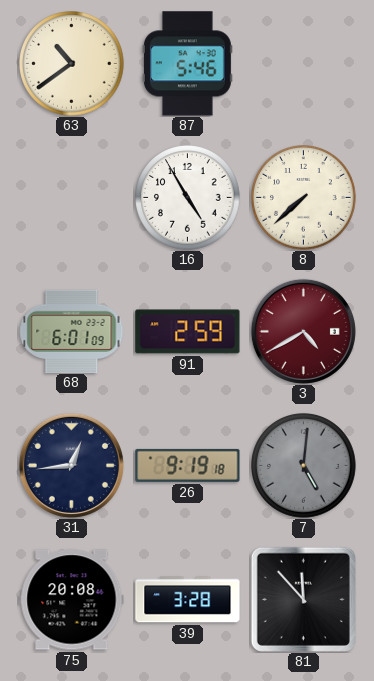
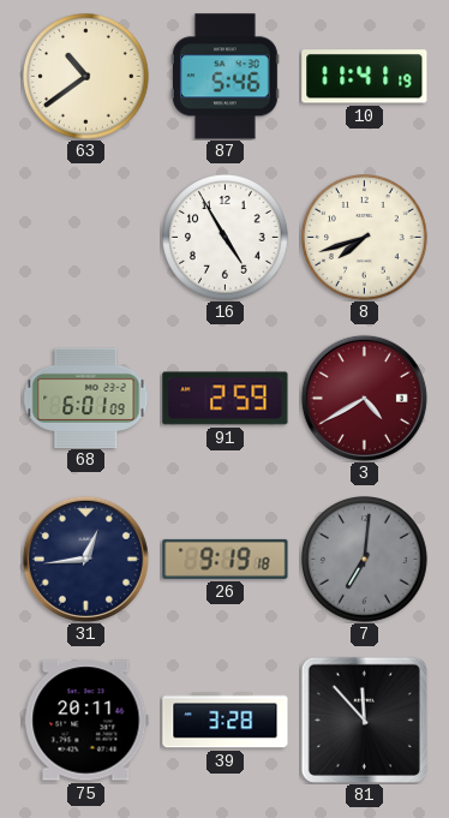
10: none -> 11:41
8: 7:38 -> 7:42
7: 5:01 -> 7:01
75: 20:08 -> 20:11
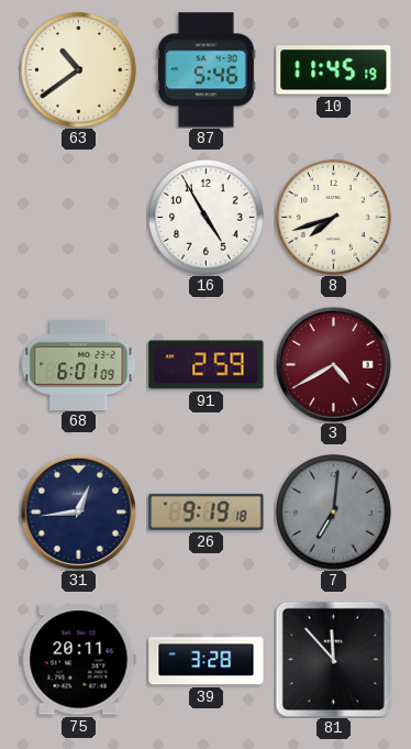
10: 11:41 -> 11:45
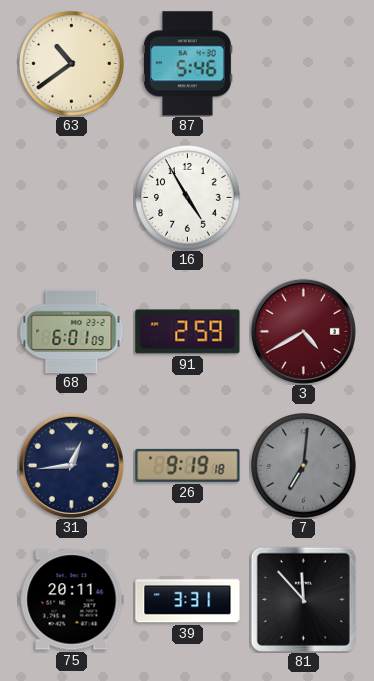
10: 11:45 -> none
8: 7:42 -> none
39: 3:28 -> 3:31
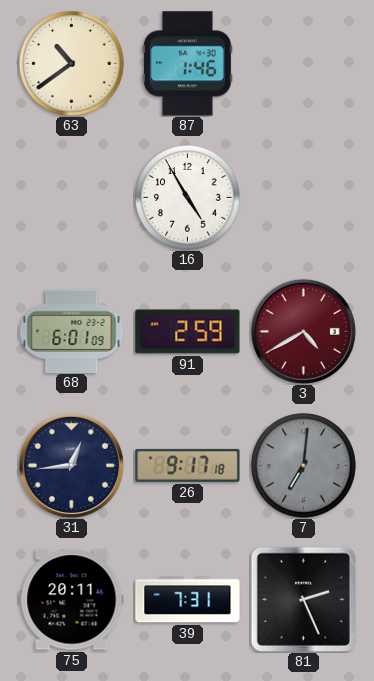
87: 5:46 -> 1:46
26: 9:19 -> 9:17
39: 3:31 -> 7:31
81: 11:53 -> 2:26
